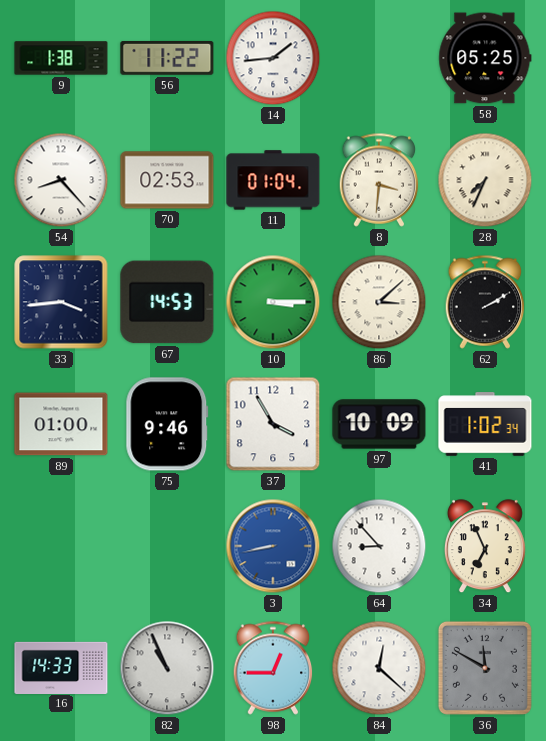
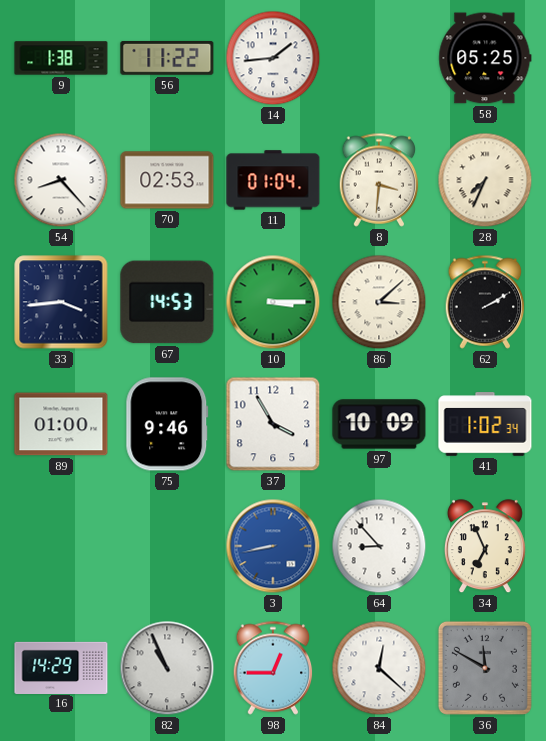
16: 14:33 -> 14:29
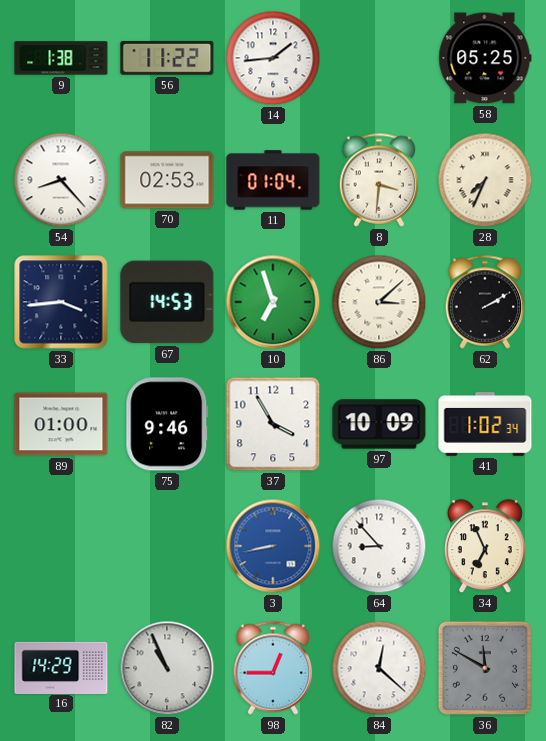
10: 3:15 -> 6:57
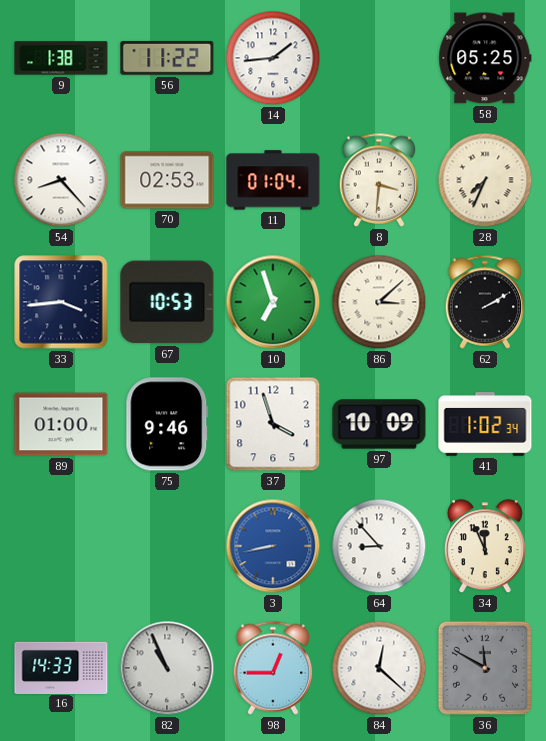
67: 14:53 -> 10:53
37: 3:55 -> 3:57
34: 6:56 -> 11:56
16: 14:29 -> 14:33
